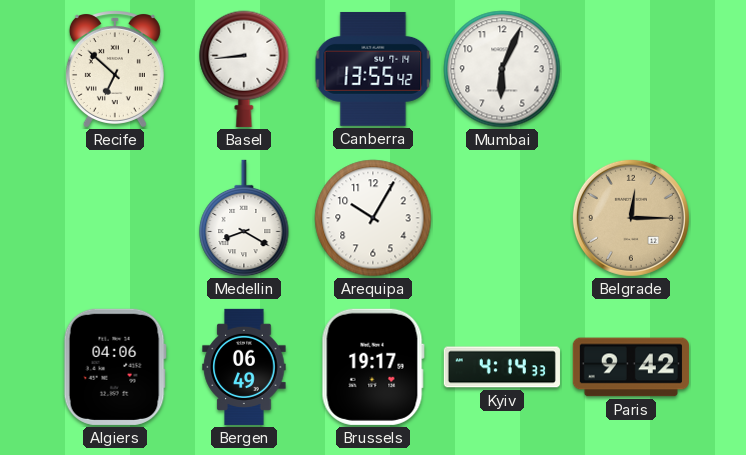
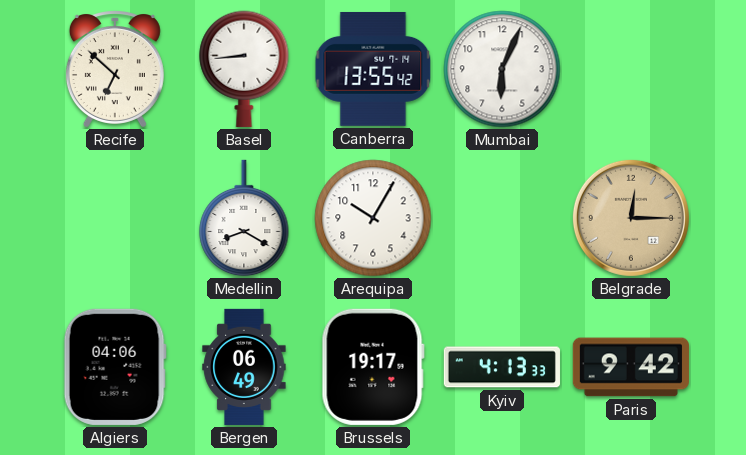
Kyiv: 4:14 -> 4:13
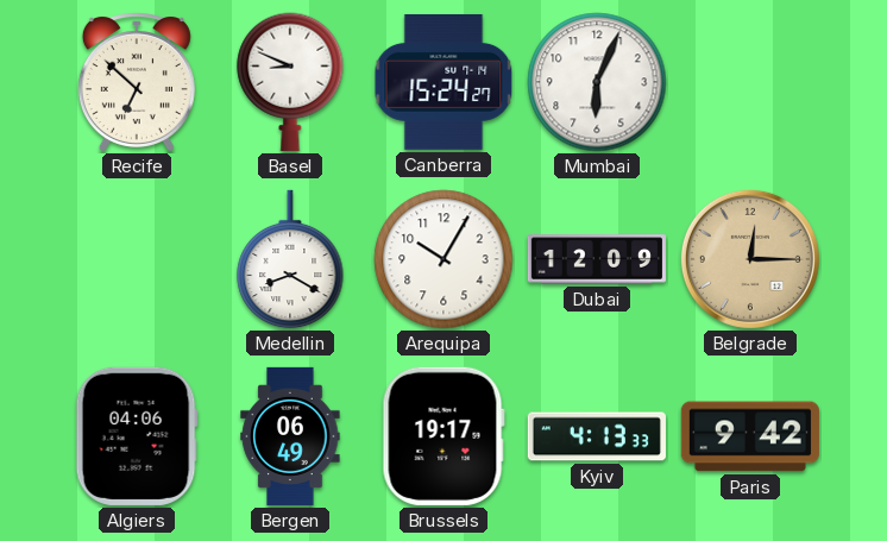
Basel: 8:44 -> 8:49
Canberra: 13:55 -> 15:24
Dubai: none -> 12:09
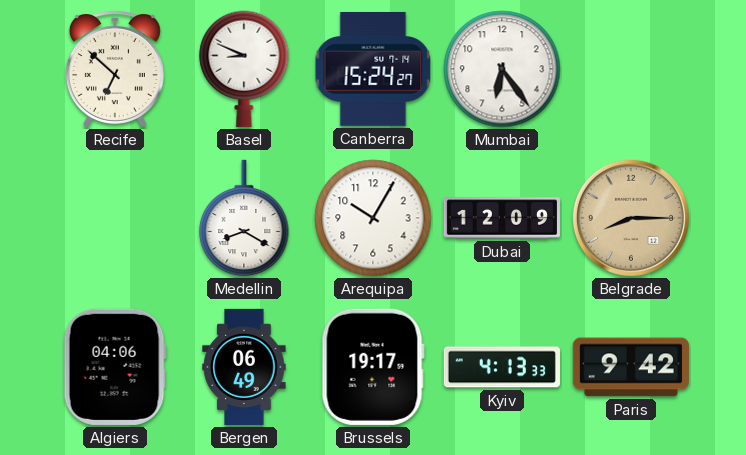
Mumbai: 6:04 -> 6:24
Belgrade: 12:15 -> 8:15
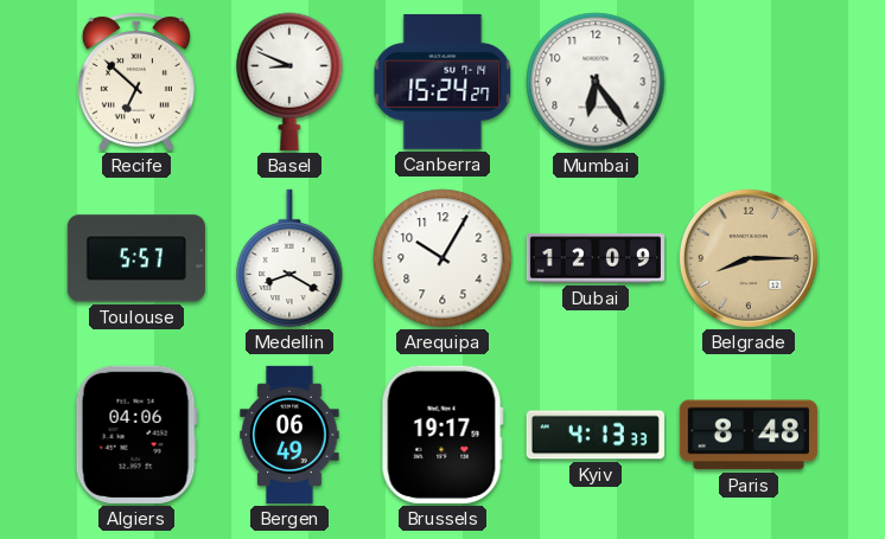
Toulouse: none -> 5:57
Paris: 9:42 -> 8:48
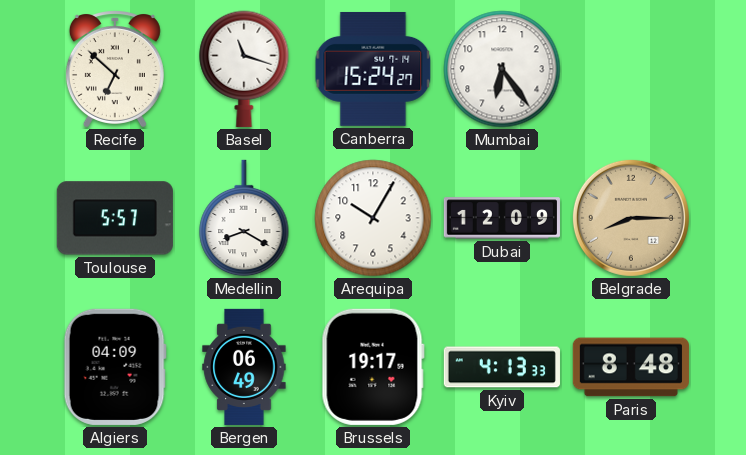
Basel: 8:49 -> 11:18
Algiers: 04:06 -> 04:09
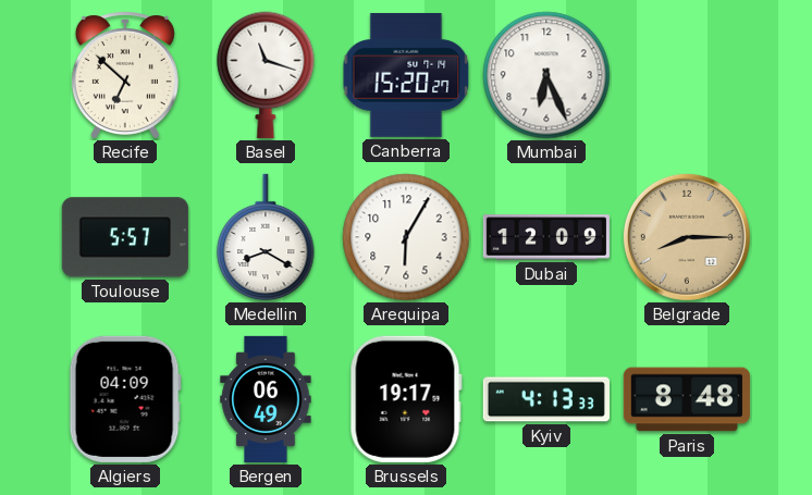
Canberra: 15:24 -> 15:20
Mumbai: 6:24 -> 6:26
Arequipa: 10:05 -> 6:05
